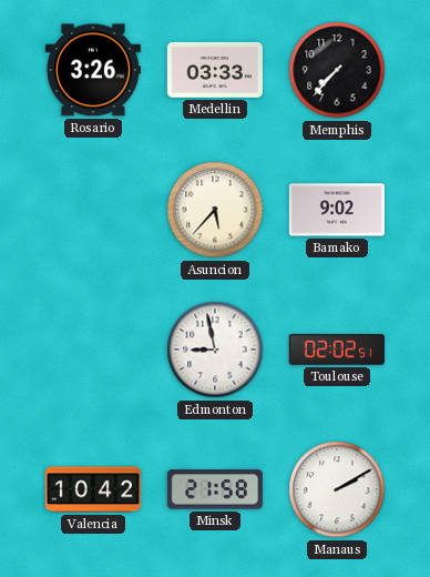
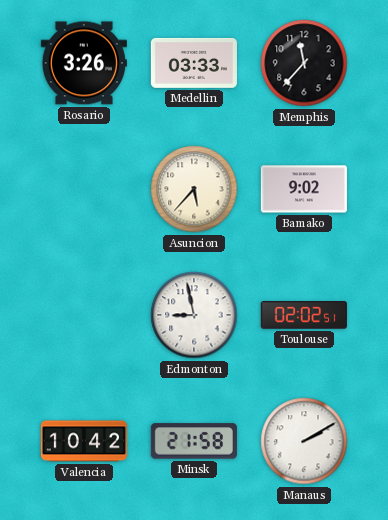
Memphis: 7:37 -> 11:37
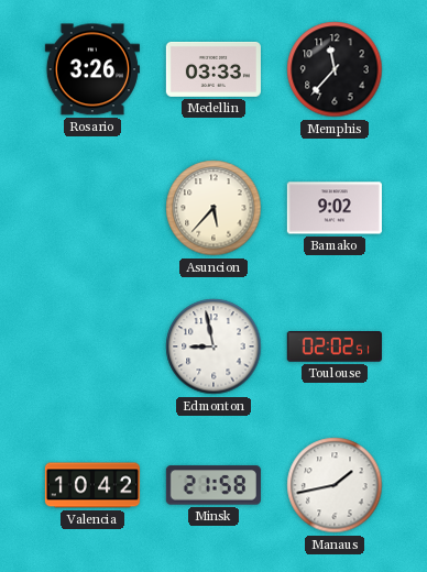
Manaus: 2:10 -> 1:43
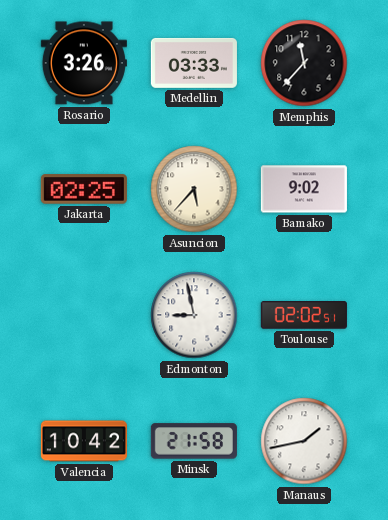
Jakarta: none -> 02:25
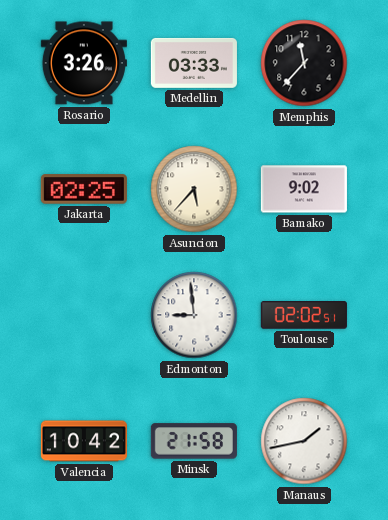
Edmonton: 8:58 -> 8:59
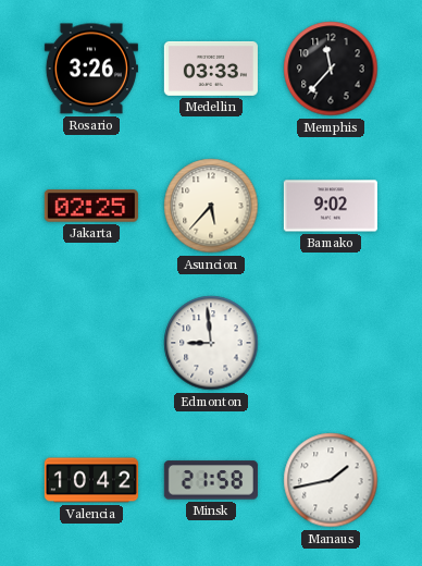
Toulouse: 02:02 -> none
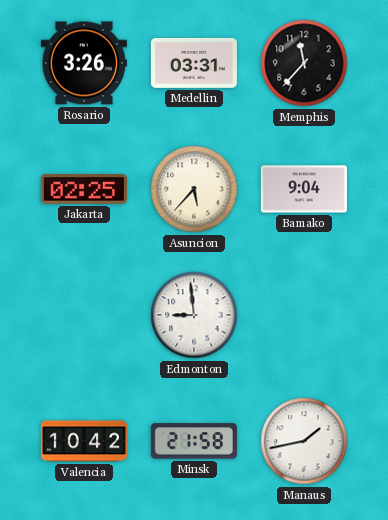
Medellin: 03:33 -> 03:31
Bamako: 9:02 -> 9:04
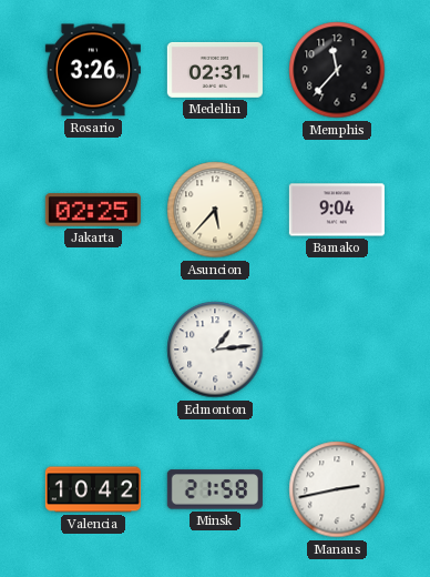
Medellin: 03:31 -> 02:31
Edmonton: 8:59 -> 1:14
Manaus: 1:43 -> 2:43
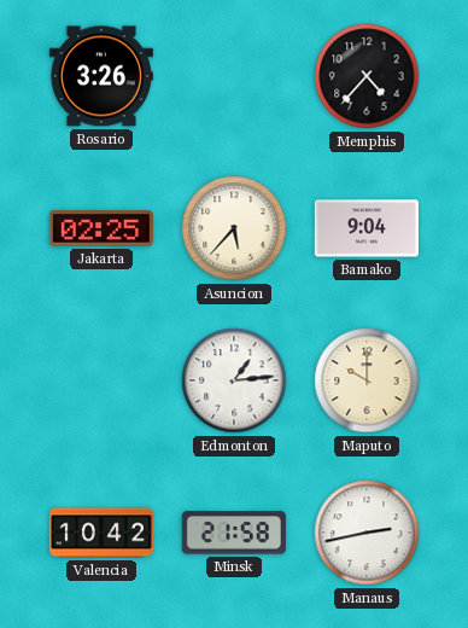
Medellin: 02:31 -> none
Memphis: 11:37 -> 4:37
Maputo: none -> 10:00
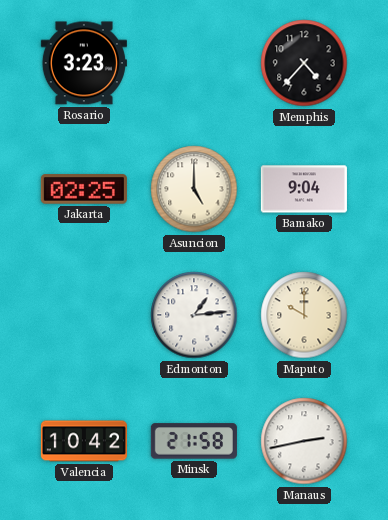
Rosario: 3:26 -> 3:23
Asuncion: 5:37 -> 5:00
